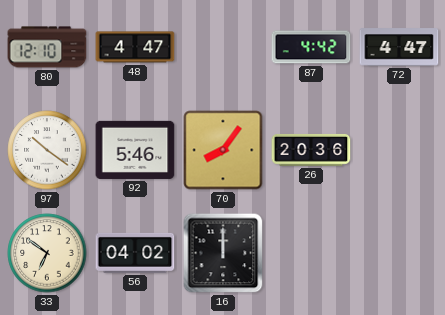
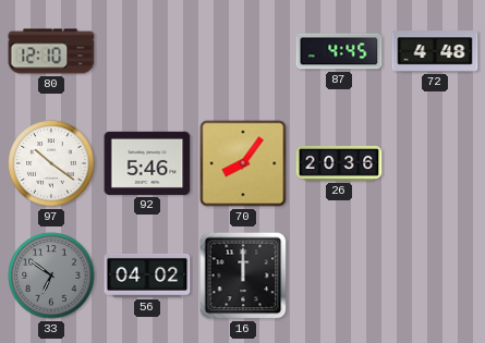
48: 4:47 -> none
87: 4:42 -> 4:45
72: 4:47 -> 4:48
33 dial: cream -> grey
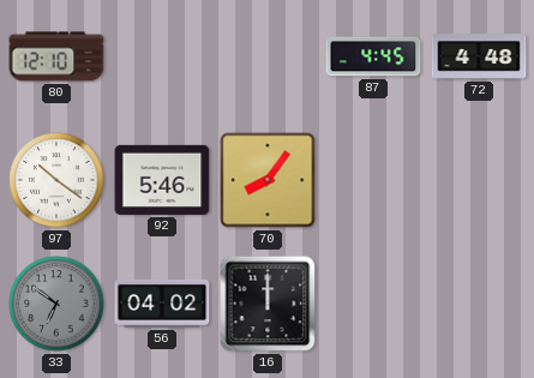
26: 20:36 -> none
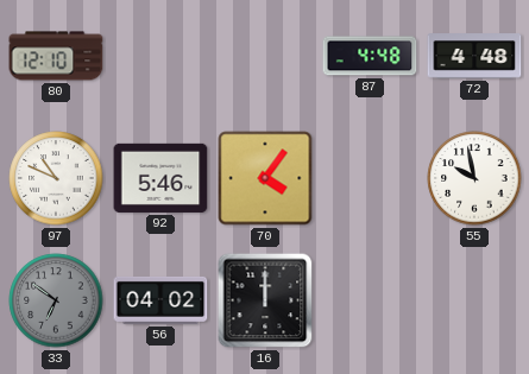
87: 4:45 -> 4:48
97: 10:21 -> 10:49
70: 8:06 -> 4:06
55: none -> 9:58
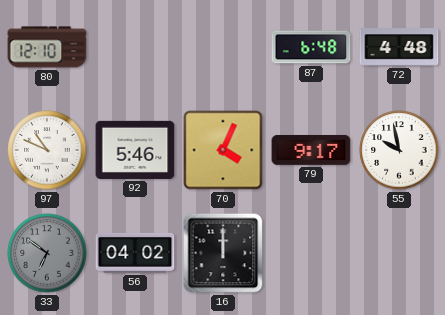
87: 4:48 -> 6:48
70: 4:06 -> 4:04
79: none -> 9:17
